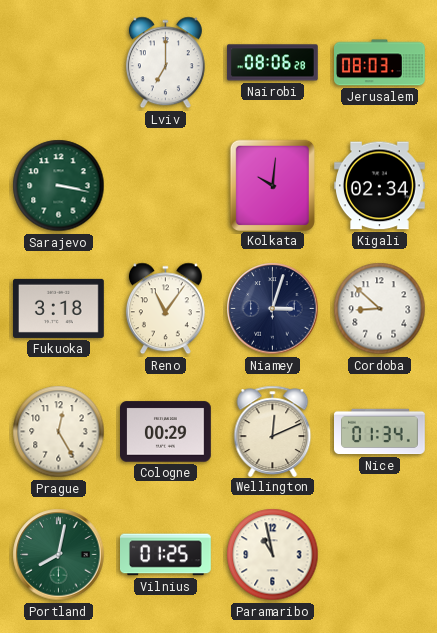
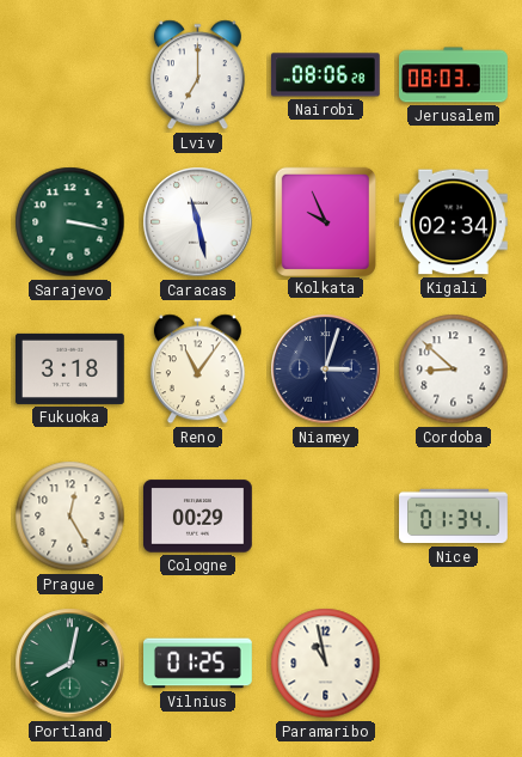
Caracas: none -> 11:28
Kolkata: 10:01 -> 9:56
Wellington: 12:11 -> none
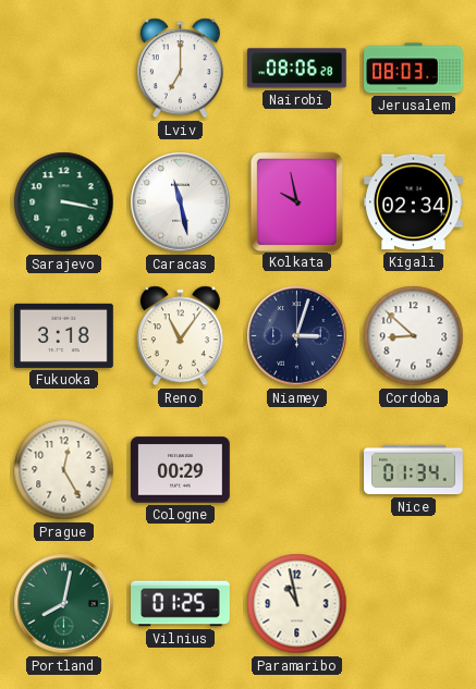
Kolkata: 9:56 -> 9:58
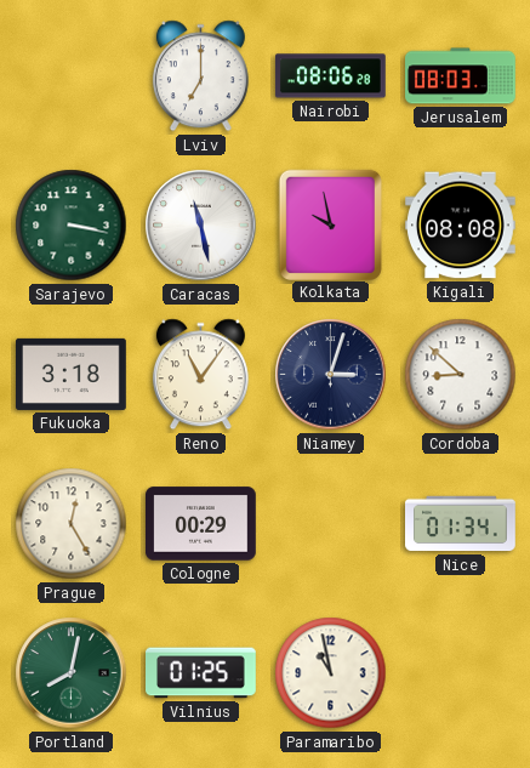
Kigali: 02:34 -> 08:08
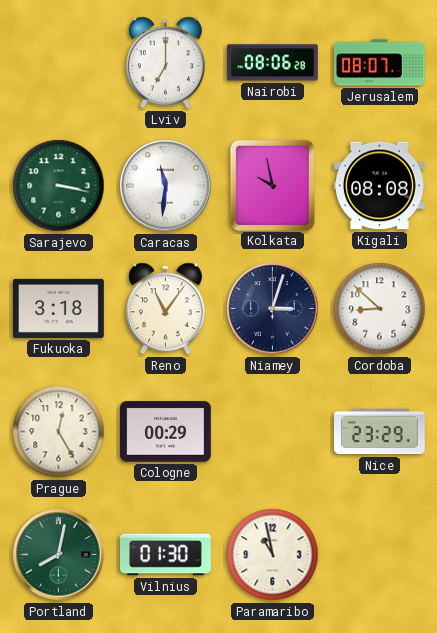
Jerusalem: 08:03 -> 08:07
Caracas: 11:28 -> 11:31
Nice: 01:34 -> 23:29
Vilnius: 01:25 -> 01:30
